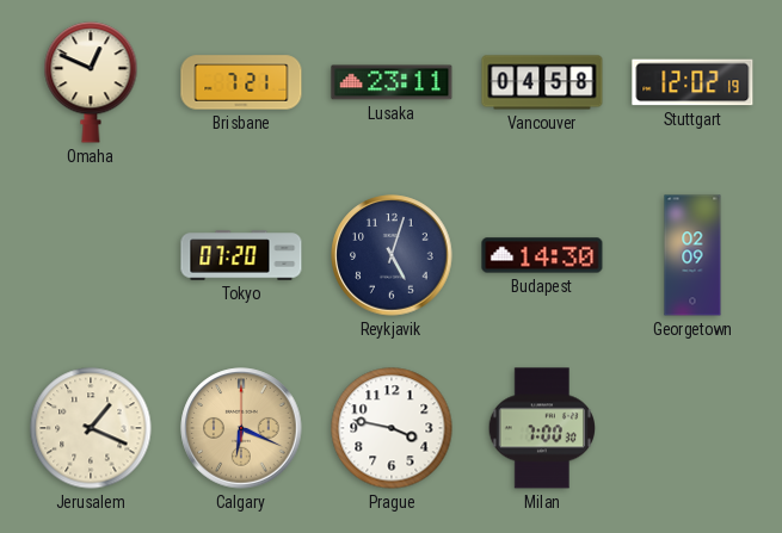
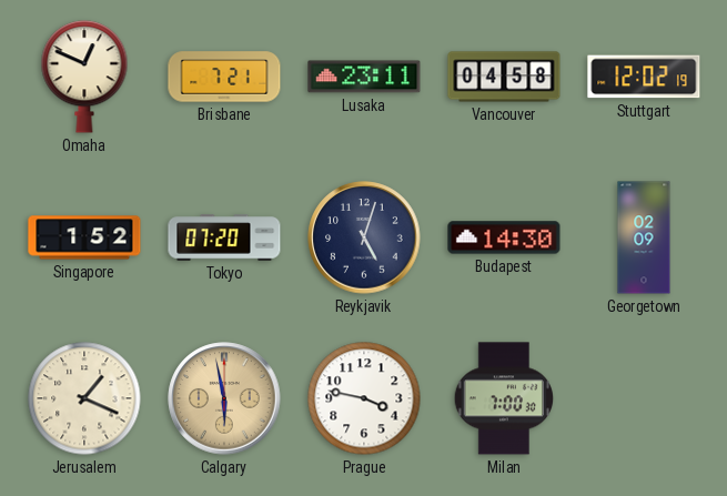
Singapore: none -> 1:52
Calgary: 6:19 -> 5:58
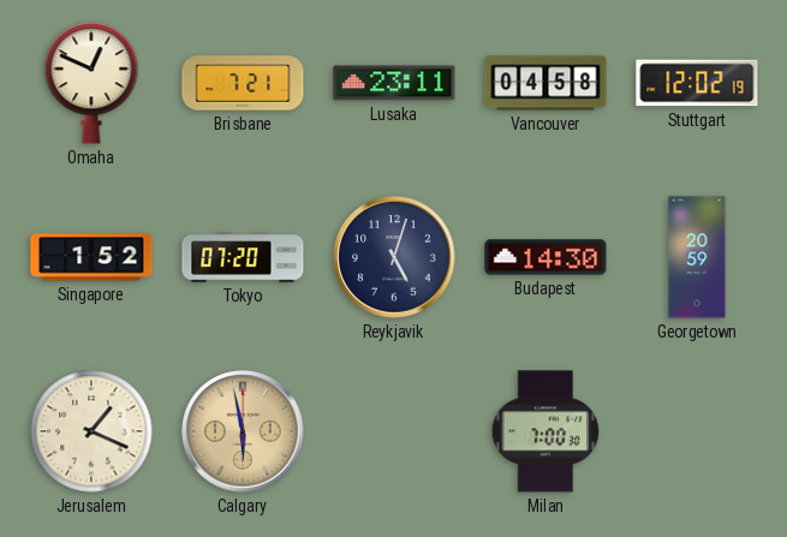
Georgetown: 02:09 -> 20:59
Prague: 3:47 -> none
